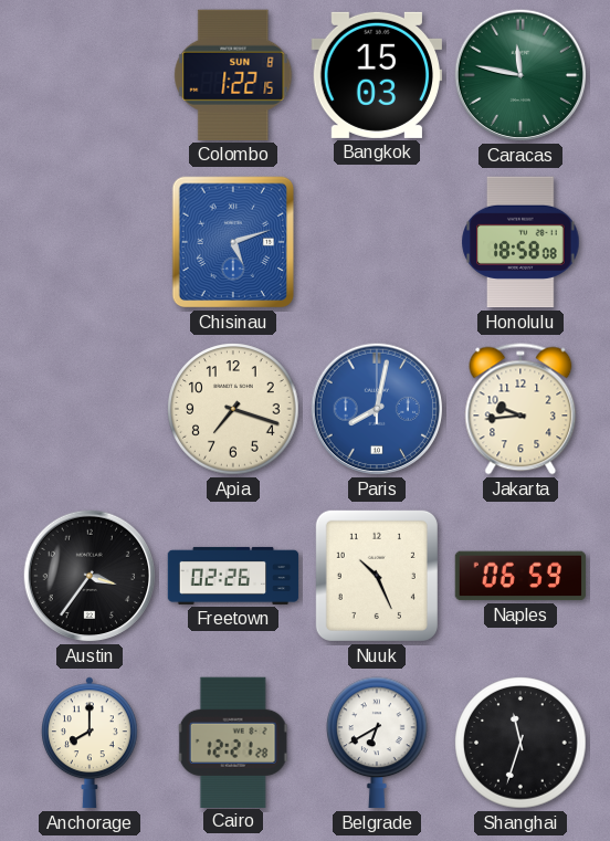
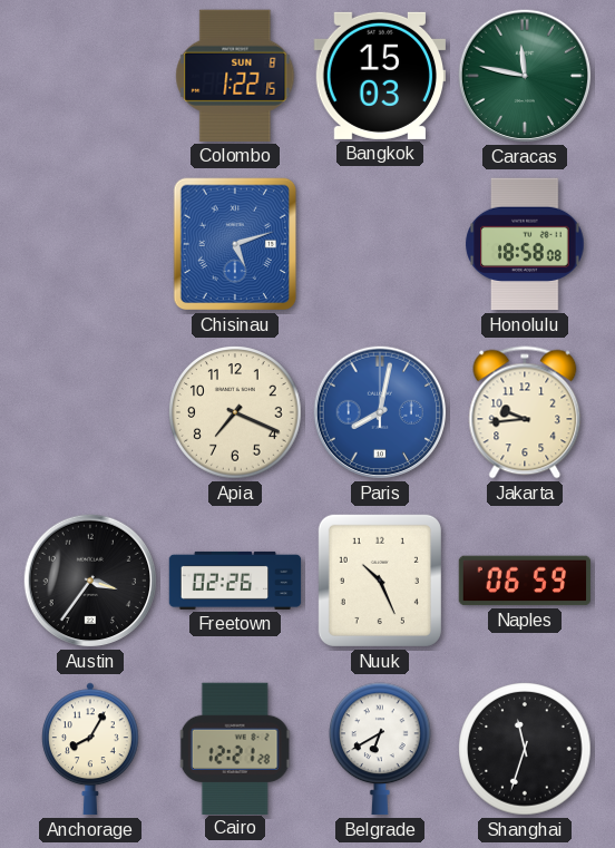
Apia: 7:18 -> 7:19
Anchorage: 8:00 -> 8:05
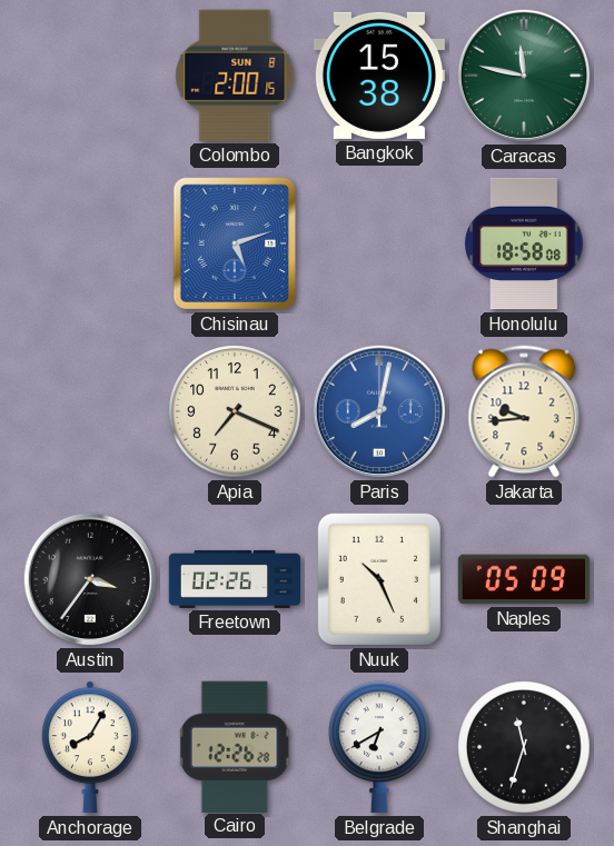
Colombo: 1:22 -> 2:00
Bangkok: 15:03 -> 15:38
Naples: 06:59 -> 05:09
Cairo: 12:21 -> 12:26
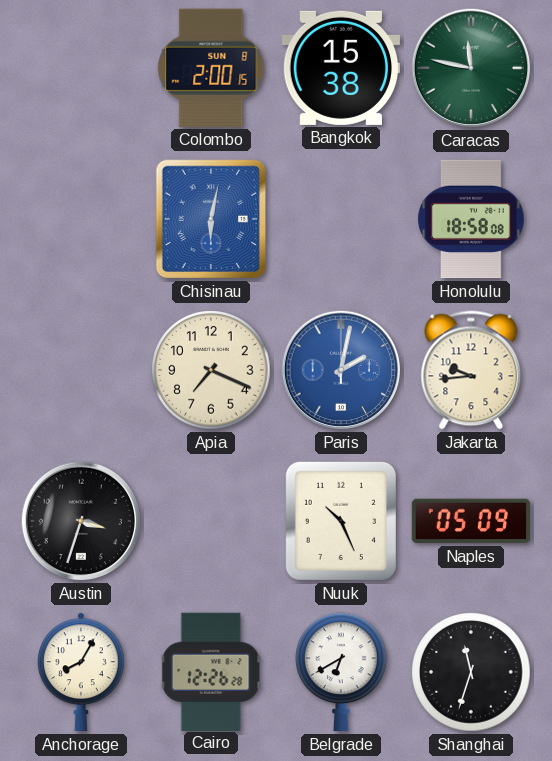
Chisinau: 5:12 -> 6:02
Paris: 8:02 -> 2:02
Austin: 3:36 -> 3:33
Freetown: 02:26 -> none
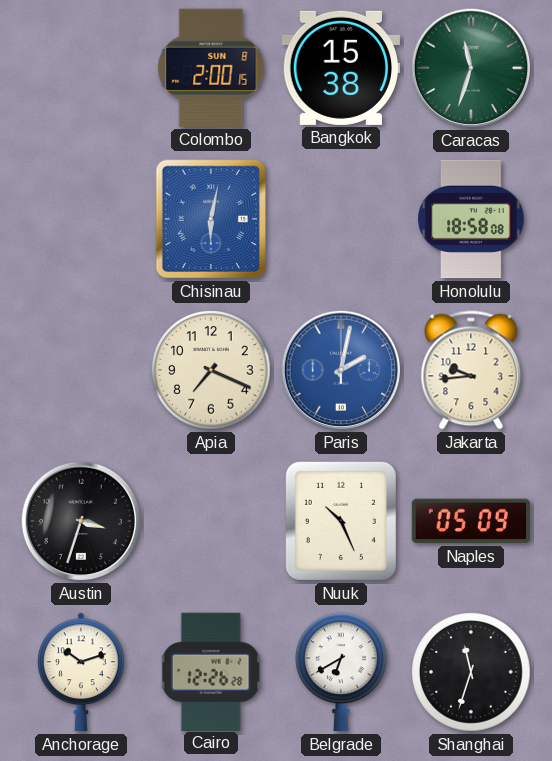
Caracas: 11:47 -> 11:33
Anchorage: 8:05 -> 10:12
